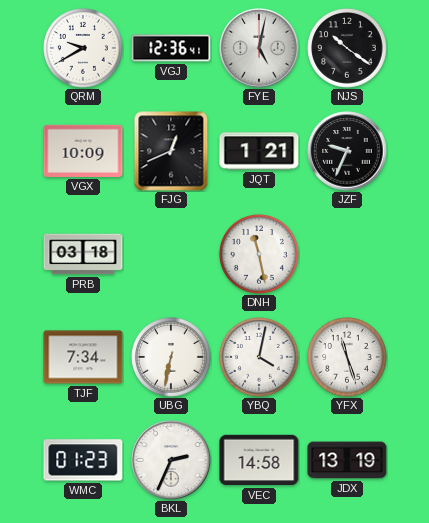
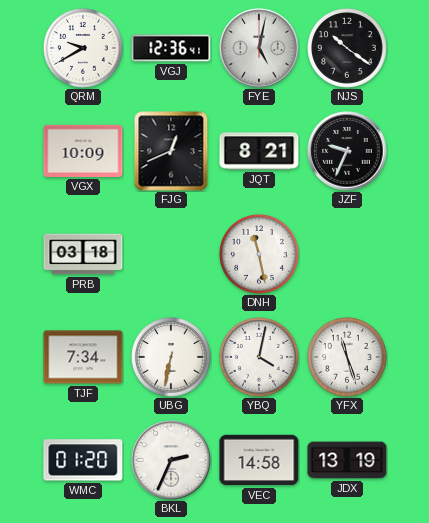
JQT: 1:21 -> 8:21
WMC: 01:23 -> 01:20
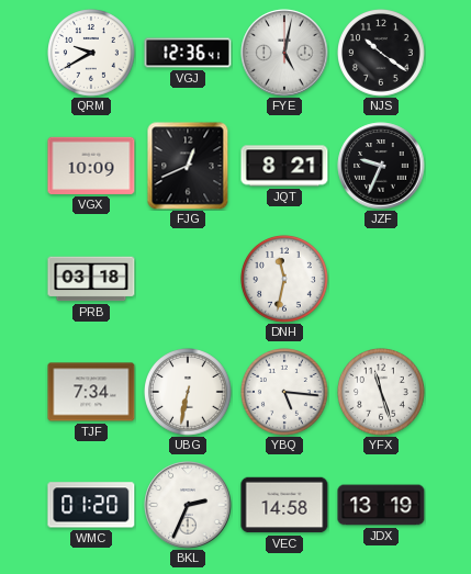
DNH: 11:28 -> 11:32
YBQ: 4:02 -> 5:16
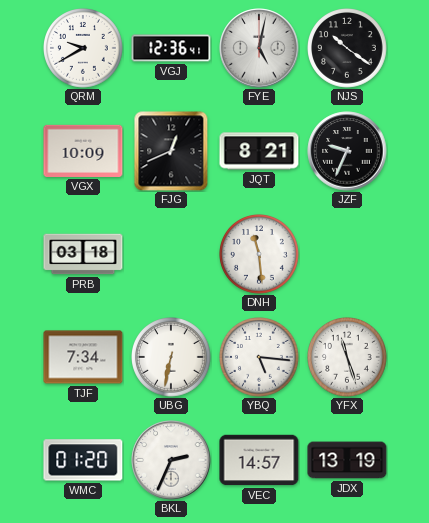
DNH: 11:32 -> 11:29
VEC: 14:58 -> 14:57
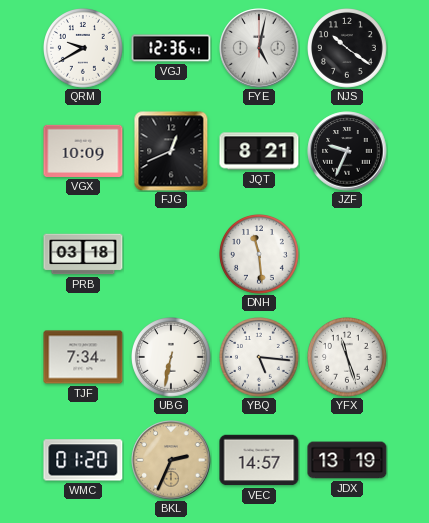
BKL dial: white -> champagne
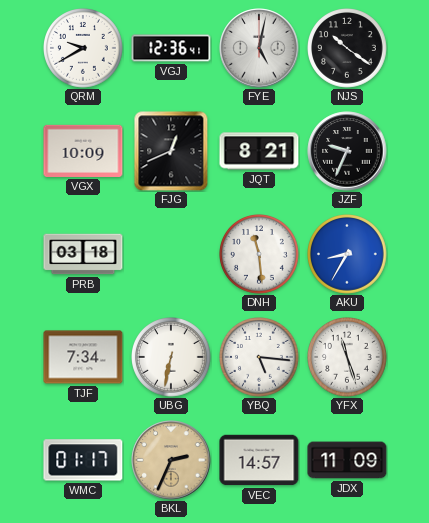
AKU: none -> 8:35
WMC: 01:20 -> 01:17
JDX: 13:19 -> 11:09
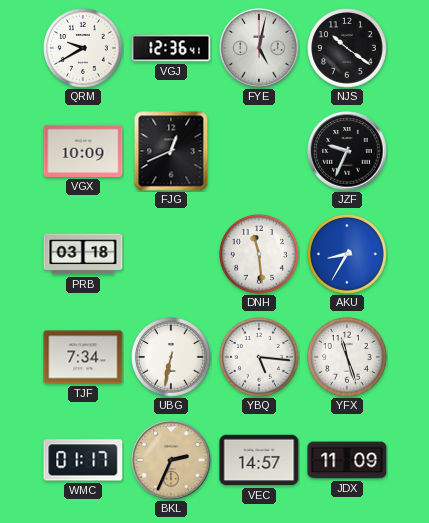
JQT: 8:21 -> none
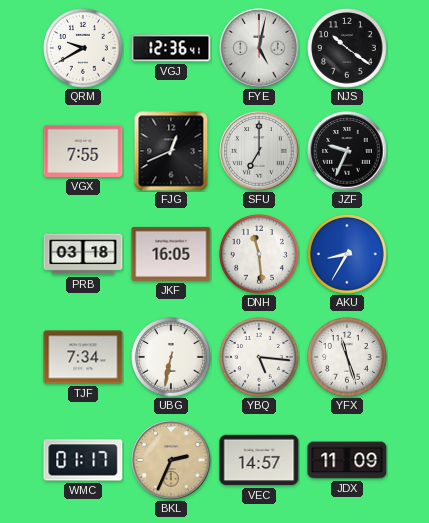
VGX: 10:09 -> 7:55
SFU: none -> 7:00
JKF: none -> 16:05
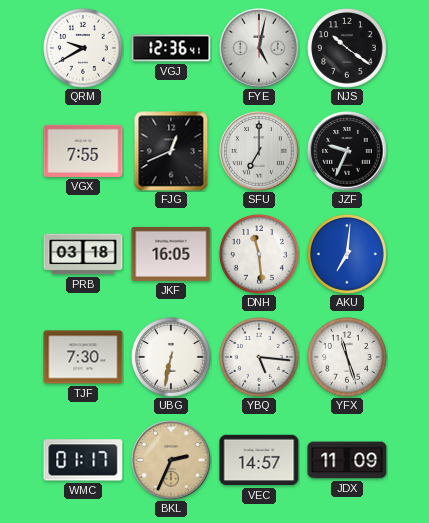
AKU: 8:35 -> 7:01
TJF: 7:34 -> 7:30
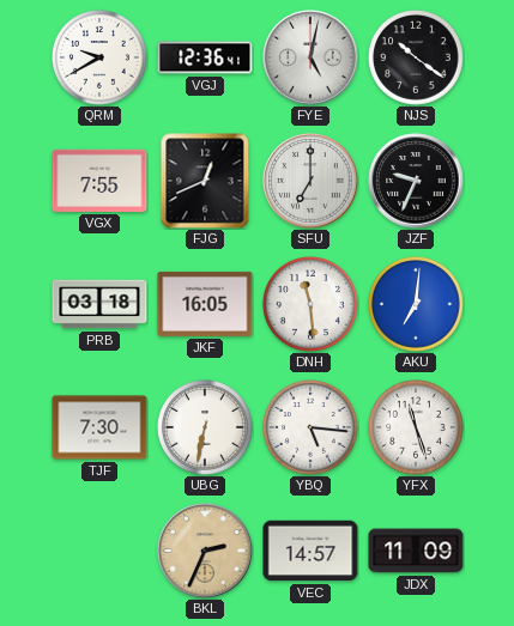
WMC: 01:17 -> none
